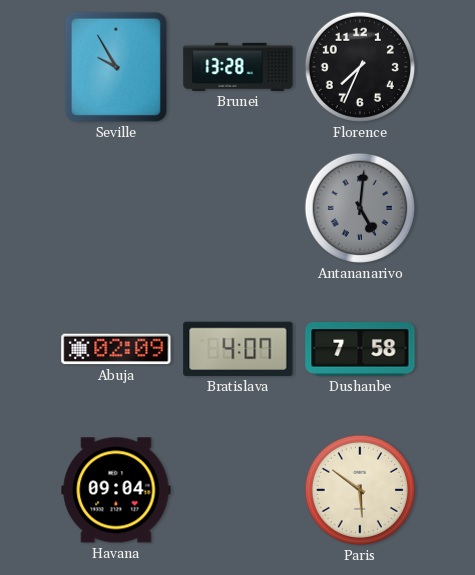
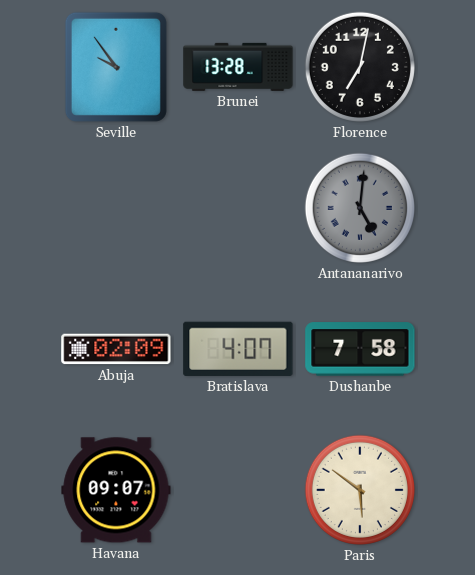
Seville: 9:55 -> 9:54
Florence: 7:34 -> 7:02
Havana: 09:04 -> 09:07
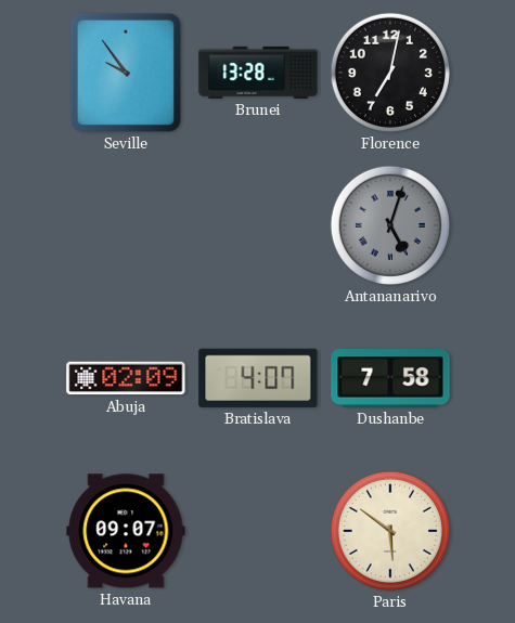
Antananarivo: 5:01 -> 5:03
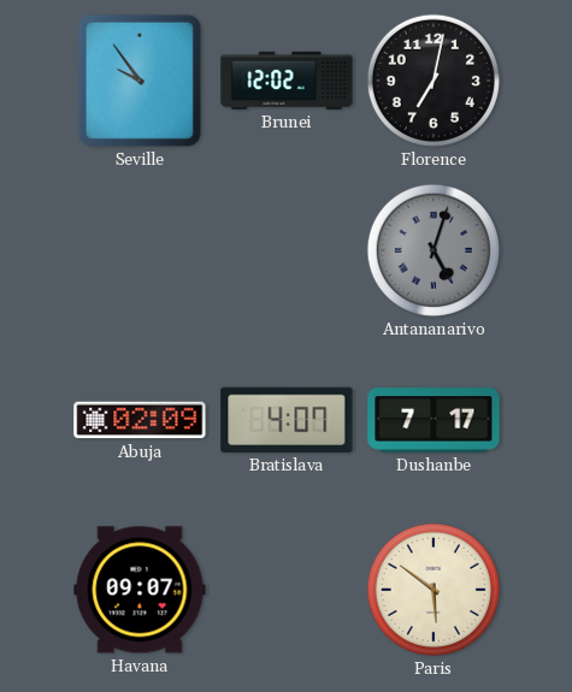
Brunei: 13:28 -> 12:02
Dushanbe: 7:58 -> 7:17
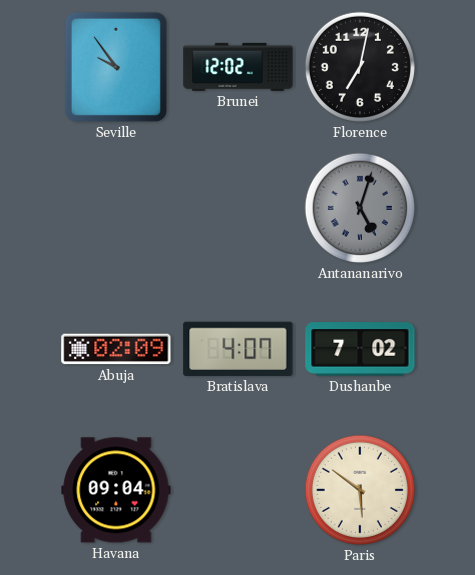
Dushanbe: 7:17 -> 7:02
Havana: 09:07 -> 09:04
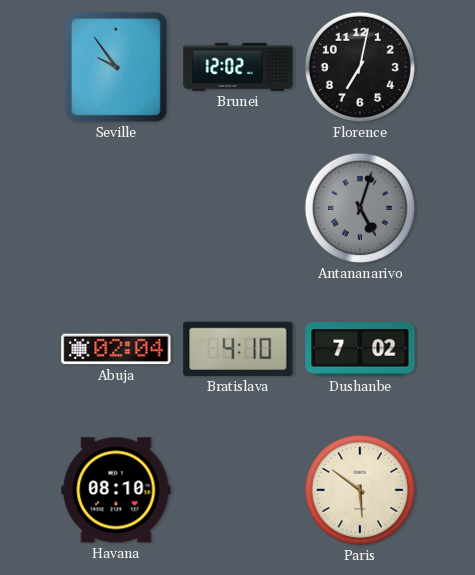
Abuja: 02:09 -> 02:04
Bratislava: 4:07 -> 4:10
Havana: 09:04 -> 08:10
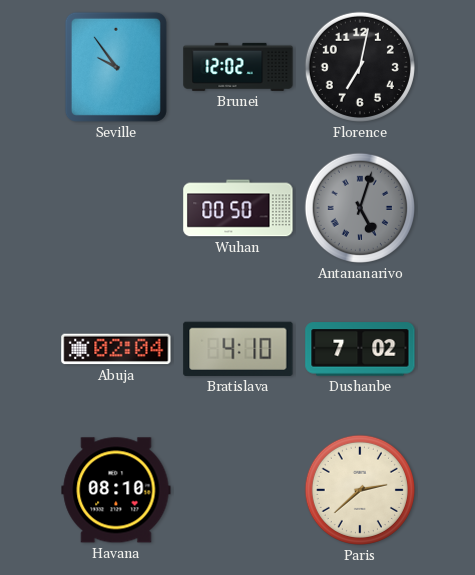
Wuhan: none -> 00:50
Paris: 5:51 -> 2:38
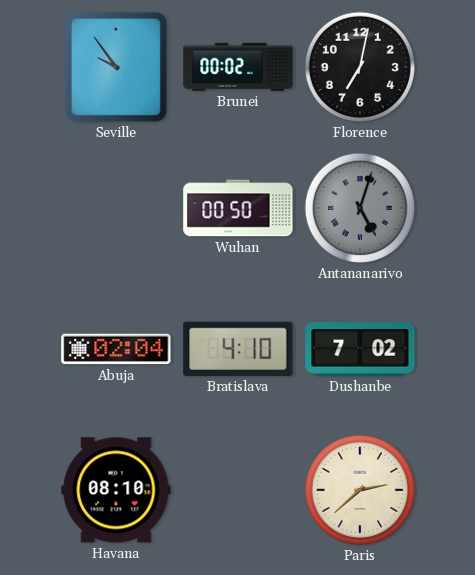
Brunei: 12:02 -> 00:02
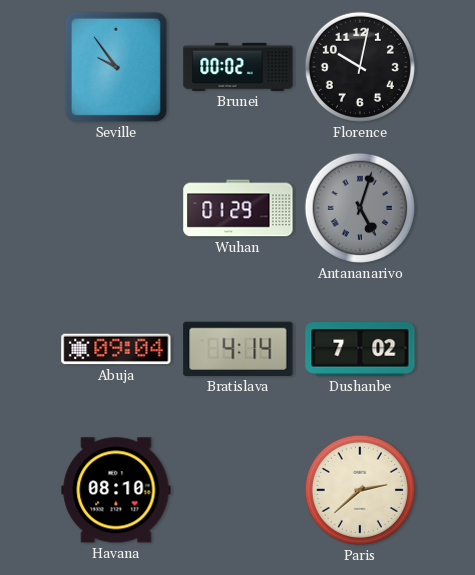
Florence: 7:02 -> 10:02
Wuhan: 00:50 -> 01:29
Abuja: 02:04 -> 09:04
Bratislava: 4:10 -> 4:14
